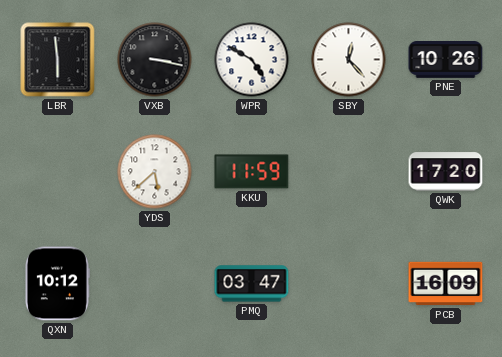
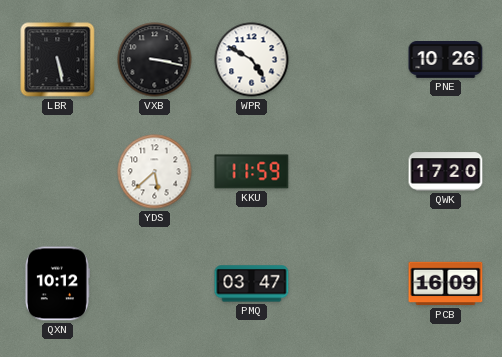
LBR: 5:59 -> 5:28
SBY: 12:23 -> none
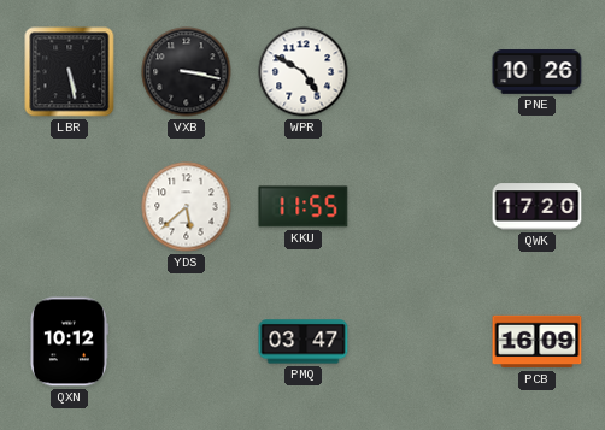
KKU: 11:59 -> 11:55
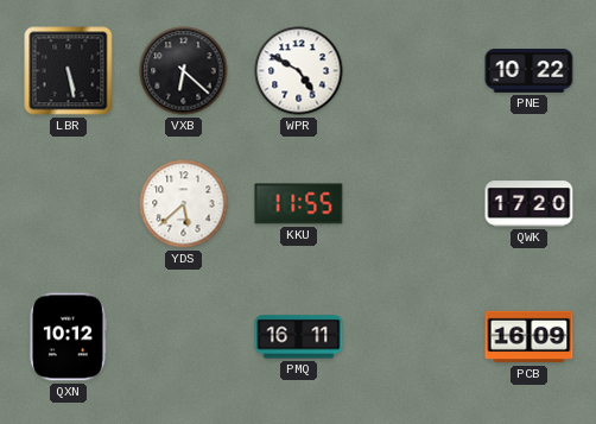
VXB: 3:17 -> 6:22
PNE: 10:26 -> 10:22
PMQ: 03:47 -> 16:11
